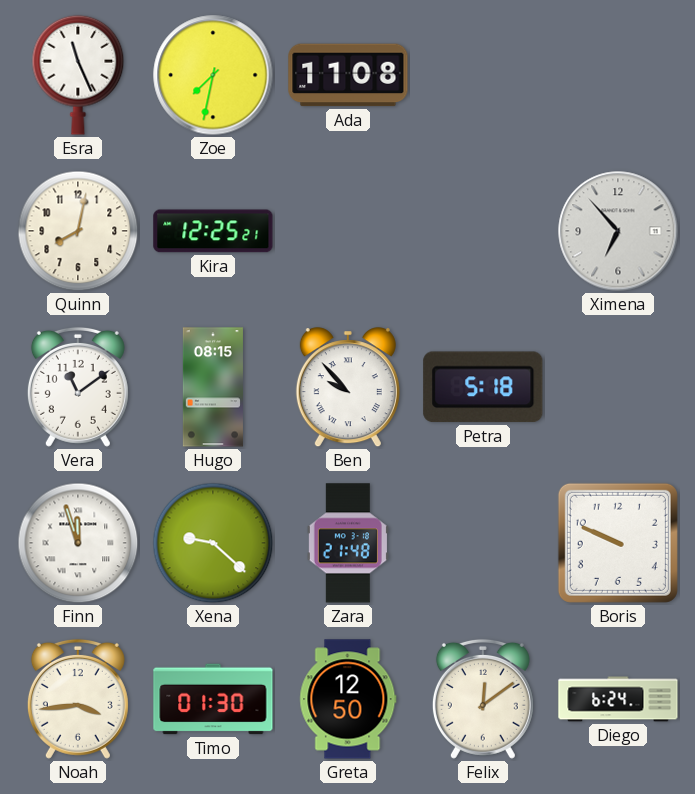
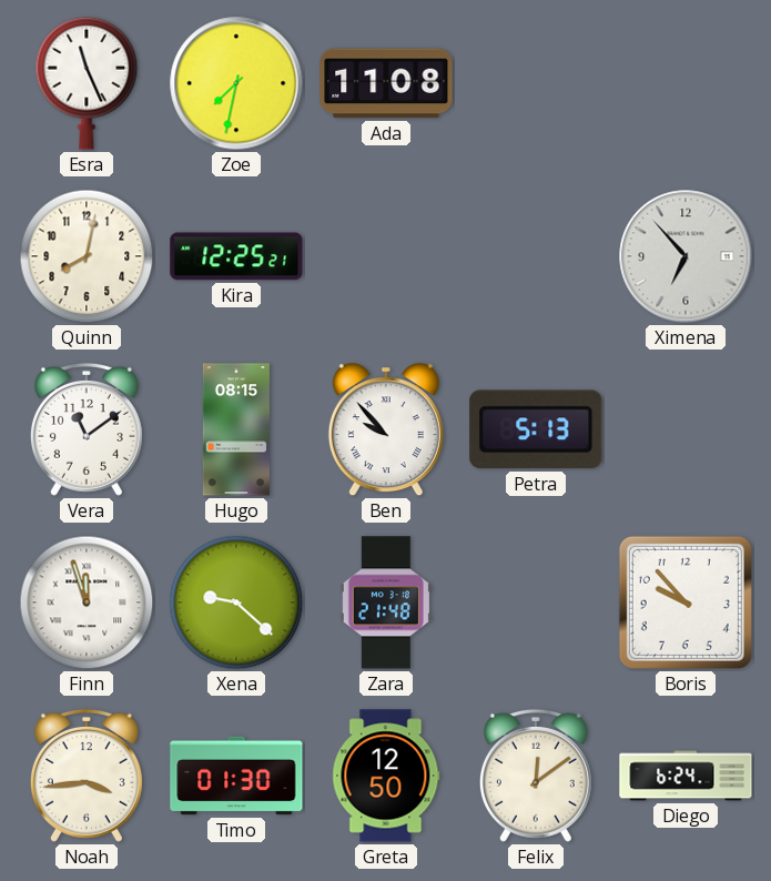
Petra: 5:18 -> 5:13
Boris: 9:49 -> 9:53
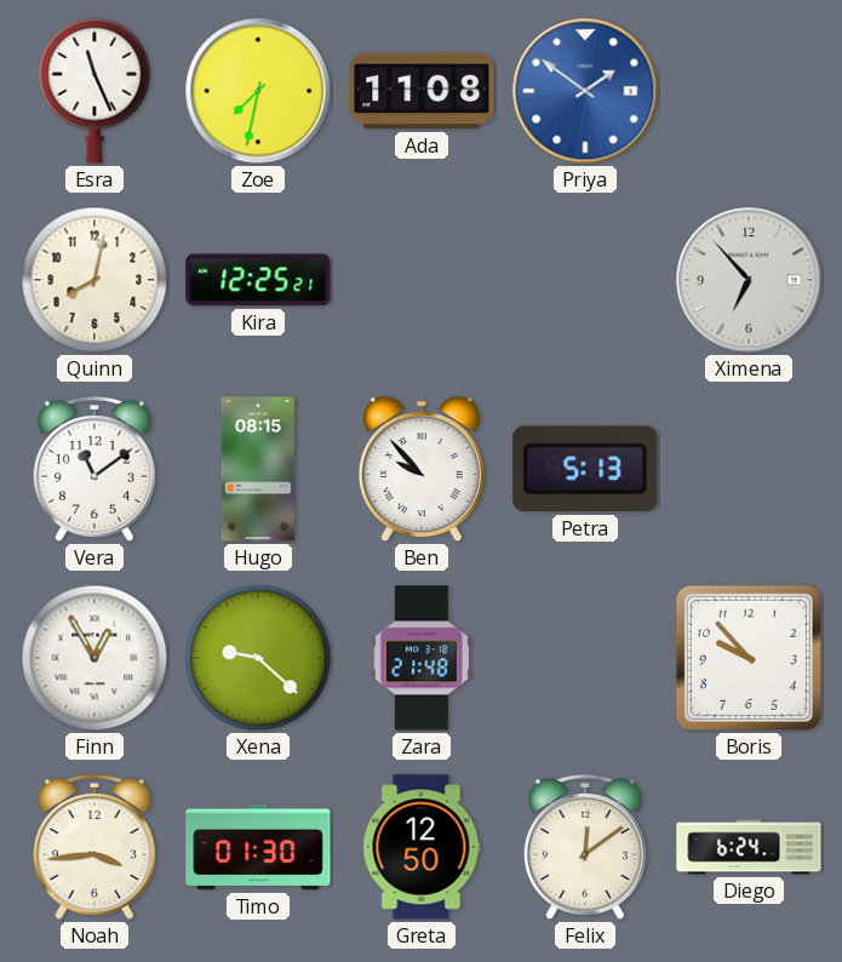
Priya: none -> 1:51
Finn: 11:57 -> 12:55
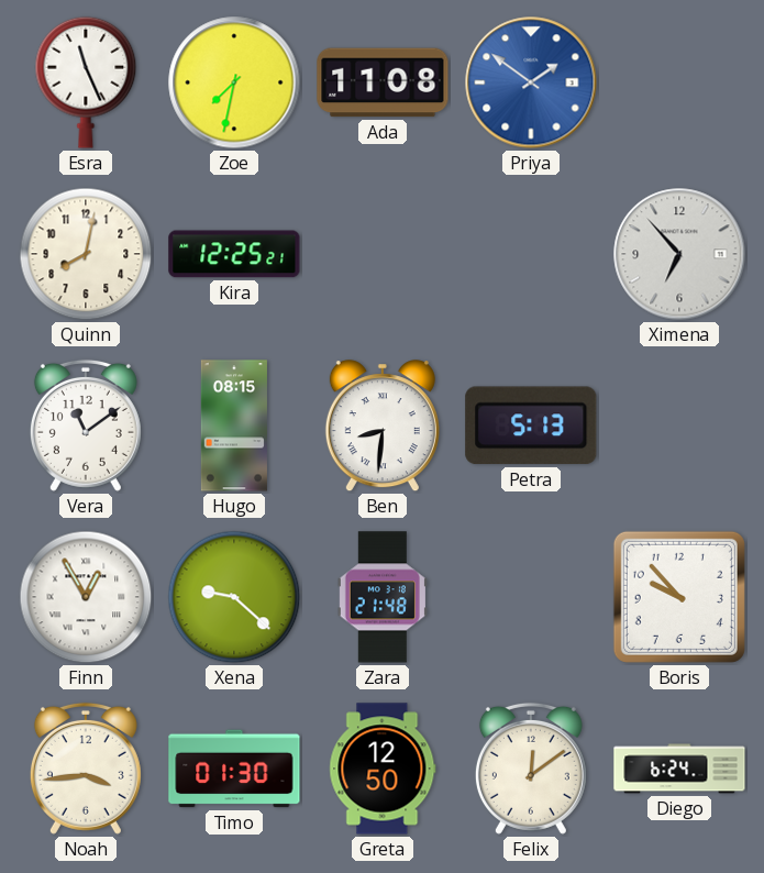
Ben: 9:53 -> 8:31
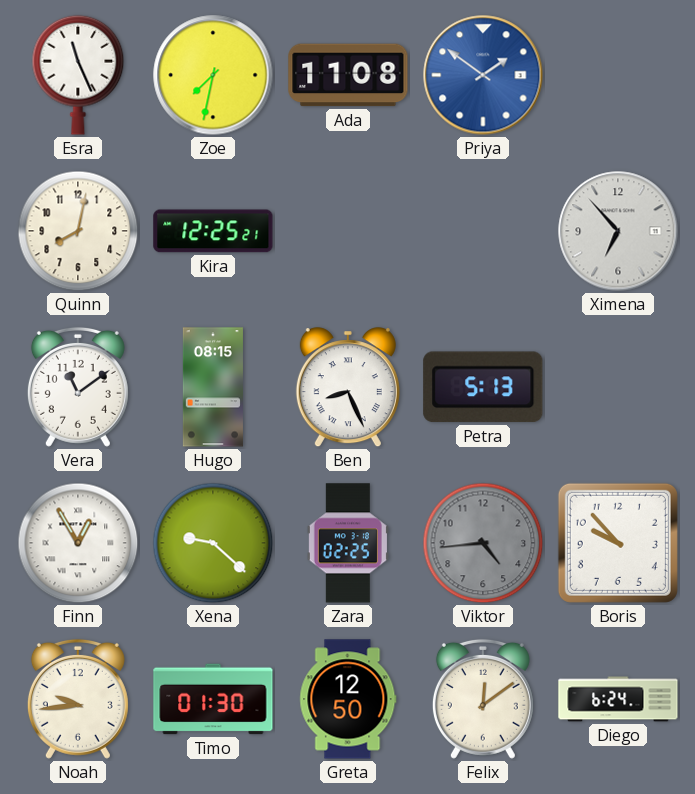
Ben: 8:31 -> 8:26
Zara: 21:48 -> 02:25
Viktor: none -> 4:44
Noah: 3:44 -> 9:44
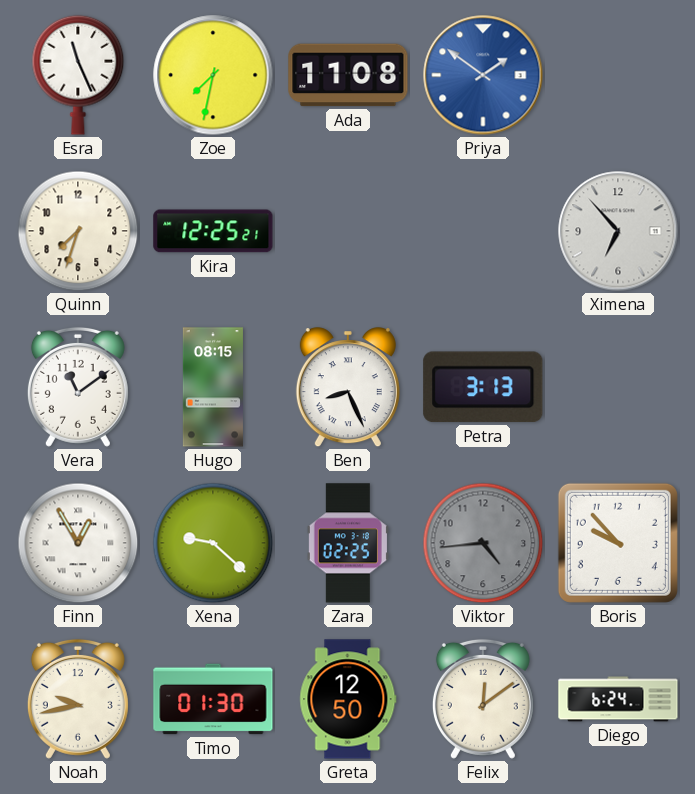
Quinn: 8:02 -> 7:33
Petra: 5:13 -> 3:13
Noah: 9:44 -> 9:43
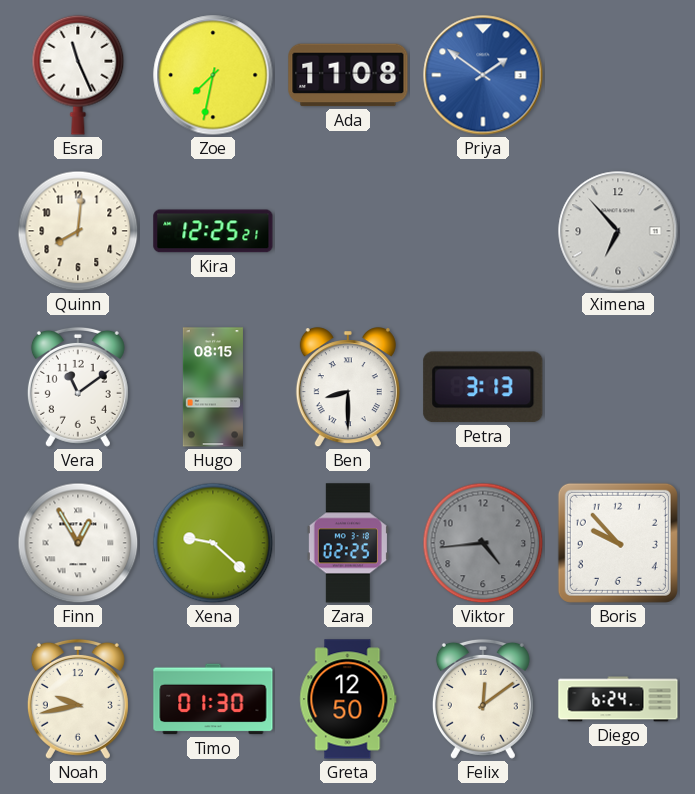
Quinn: 7:33 -> 8:01
Ben: 8:26 -> 8:30
